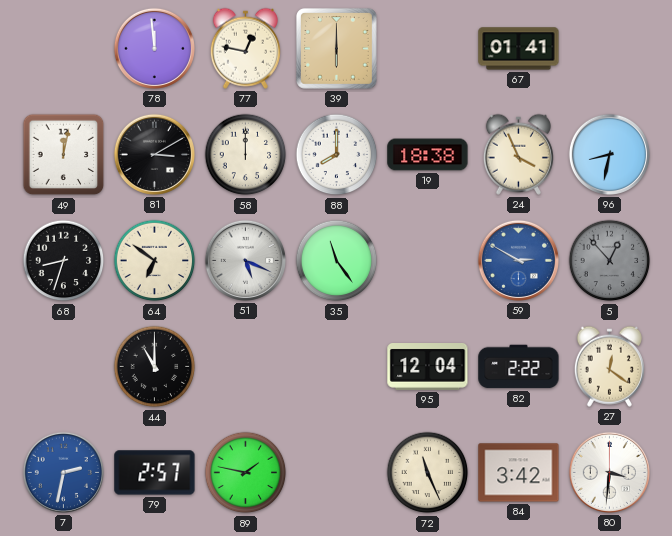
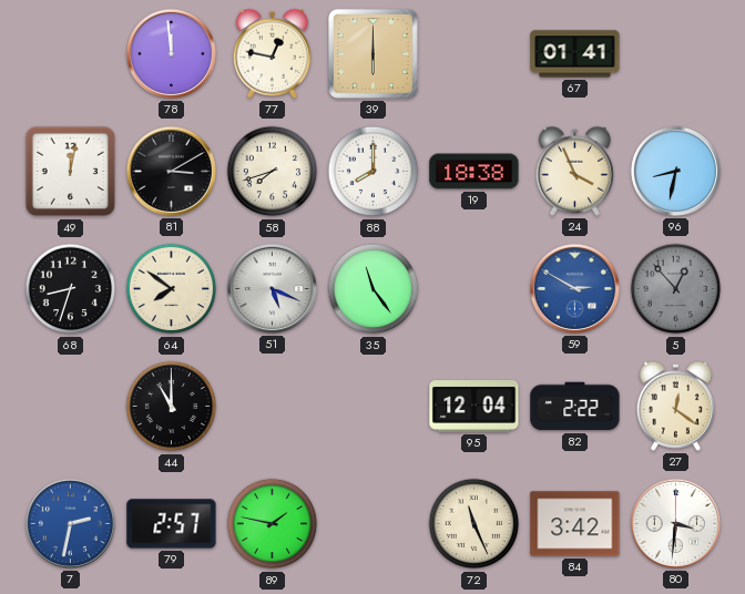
58: 12:00 -> 7:42
64: 6:51 -> 7:51
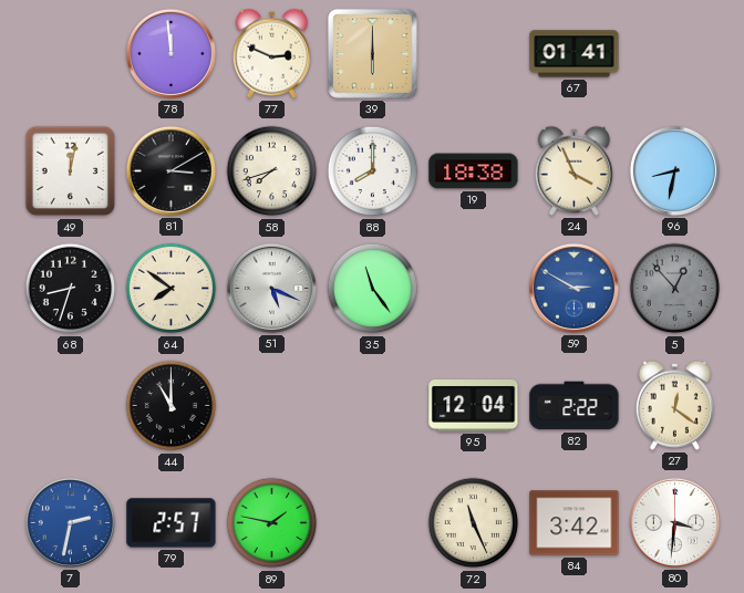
77: 12:47 -> 2:49
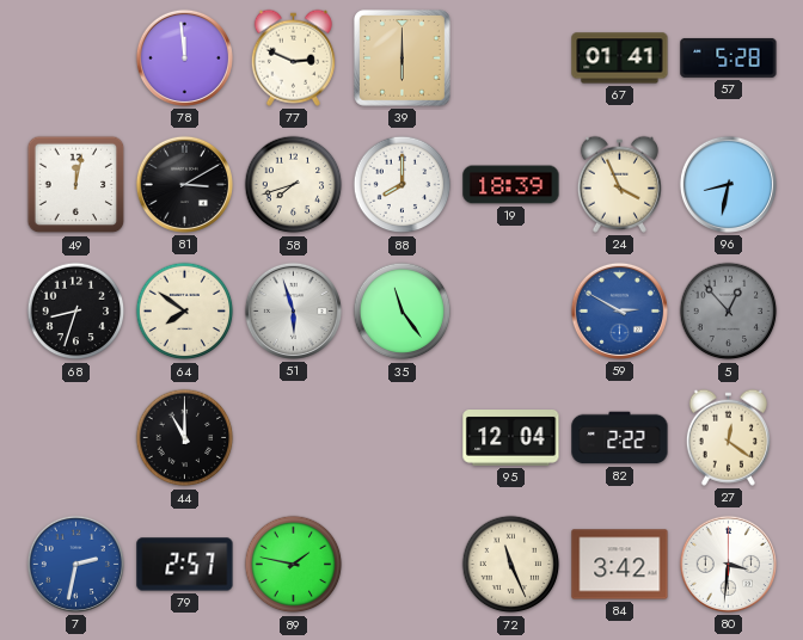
57: none -> 5:28
19: 18:38 -> 18:39
51: 5:19 -> 5:57
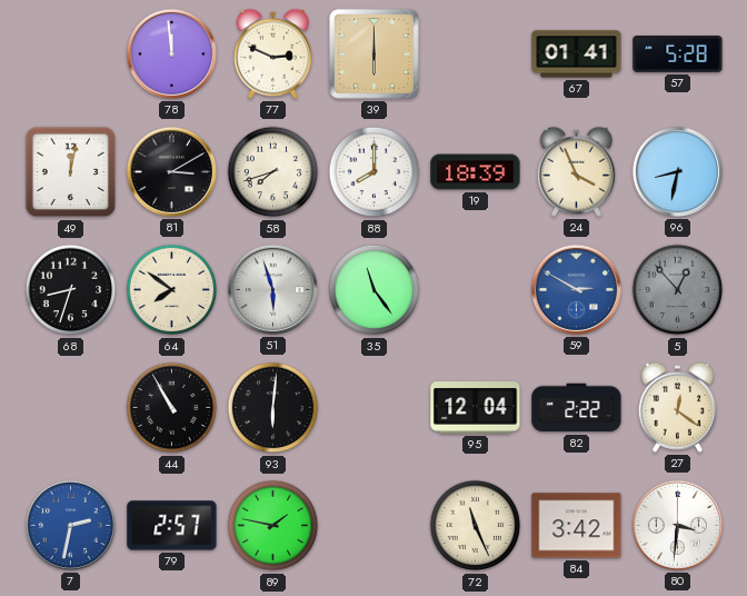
44: 11:00 -> 10:55
93: none -> 6:01
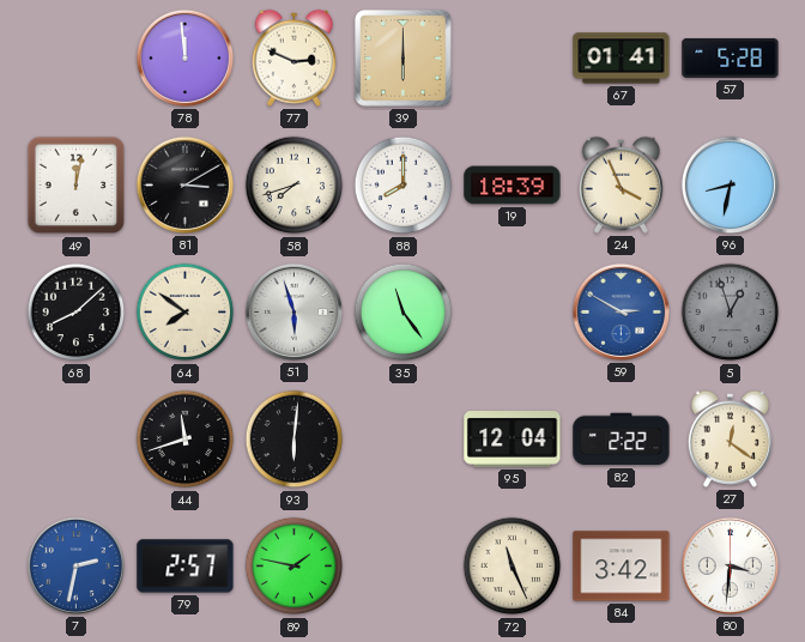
68: 8:33 -> 8:08
5: 12:53 -> 12:57
44: 10:55 -> 11:42
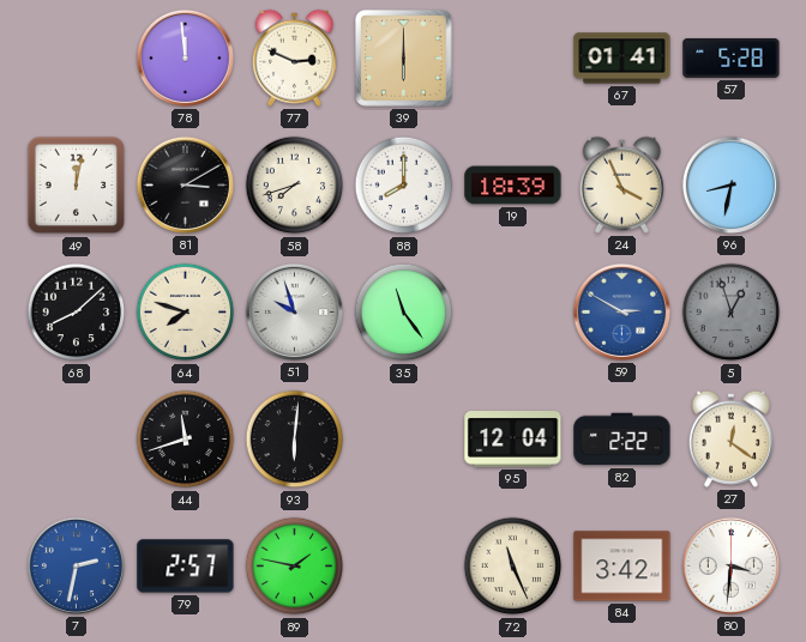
64: 7:51 -> 7:48
51: 5:57 -> 9:57
